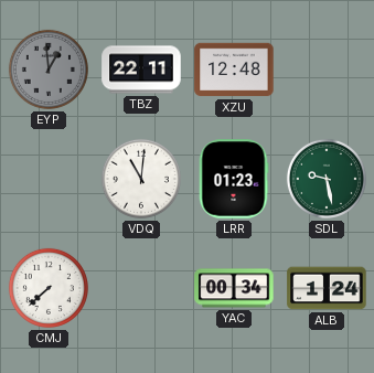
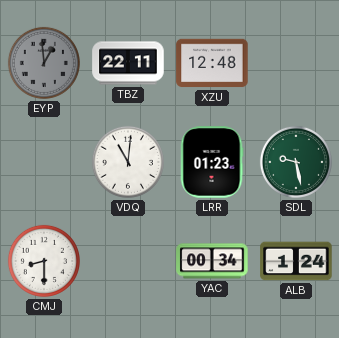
CMJ: 7:38 -> 8:30
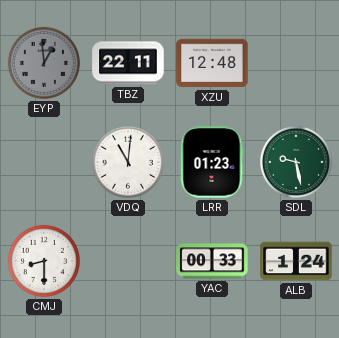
YAC: 00:34 -> 00:33
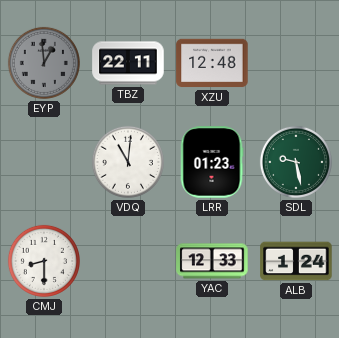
YAC: 00:33 -> 12:33
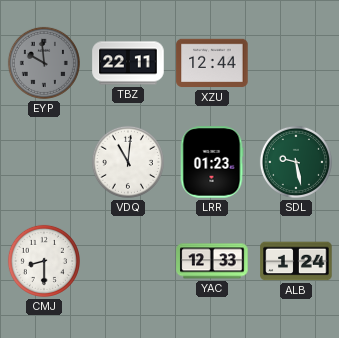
EYP: 12:59 -> 9:59
XZU: 12:48 -> 12:44
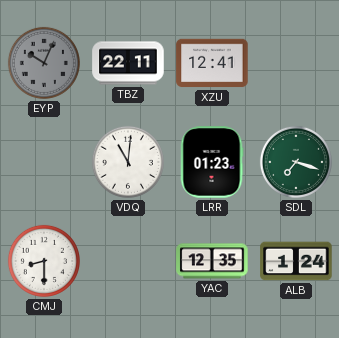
EYP: 9:59 -> 10:04
XZU: 12:44 -> 12:41
SDL: 9:28 -> 7:18
YAC: 12:33 -> 12:35
